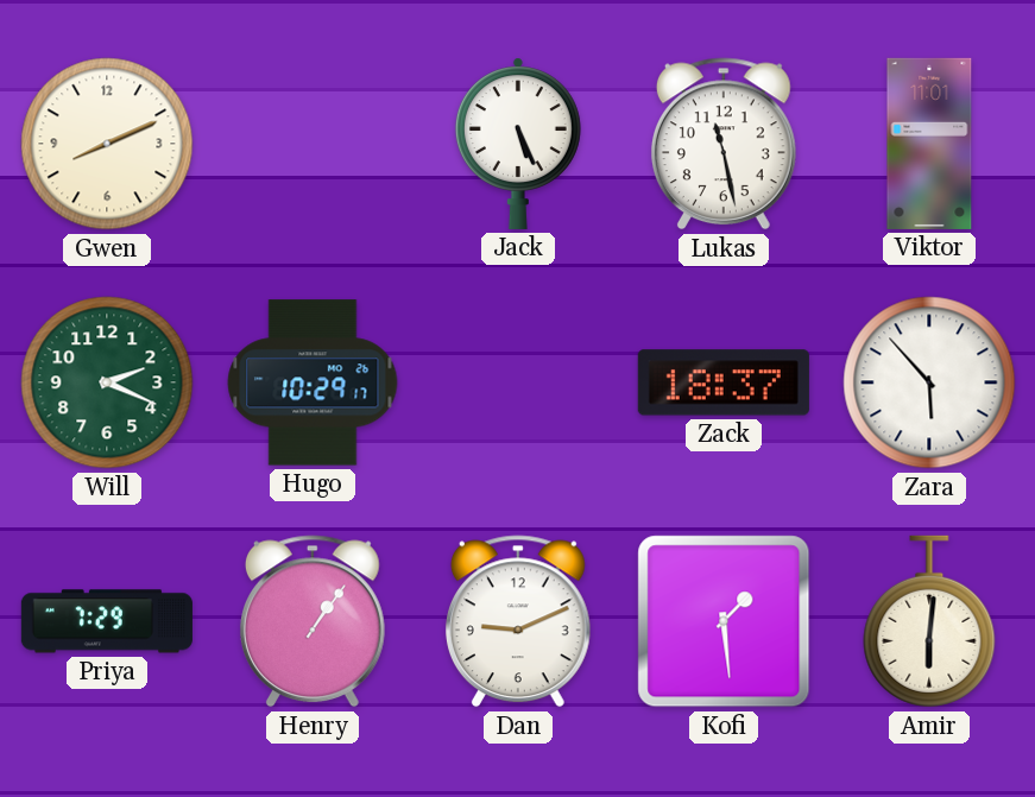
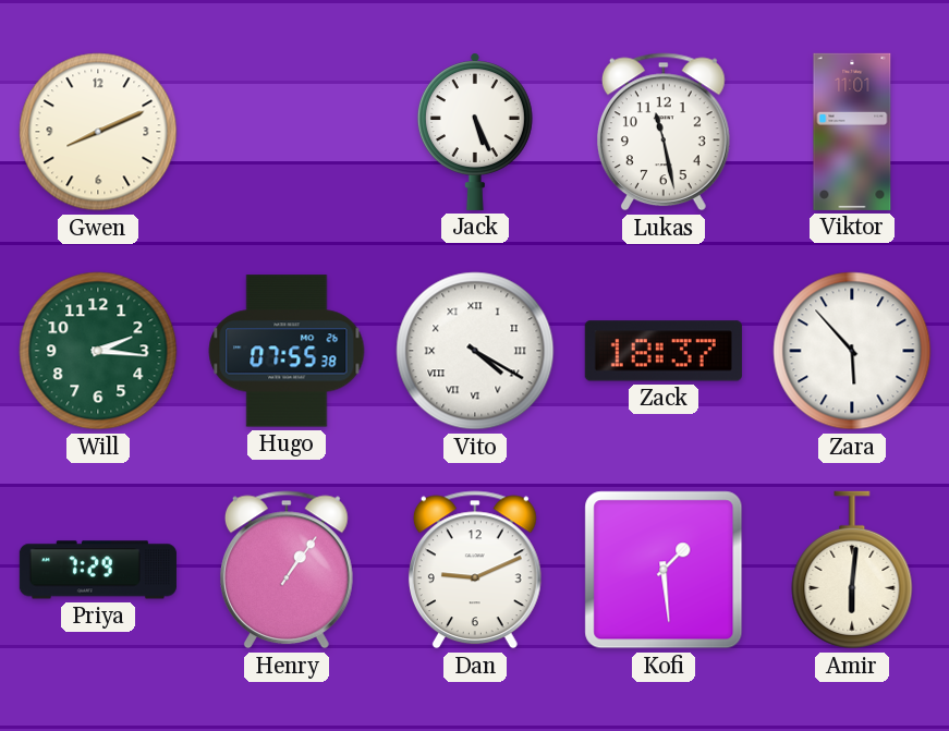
Will: 2:19 -> 2:16
Hugo: 10:29 -> 07:55
Vito: none -> 4:20
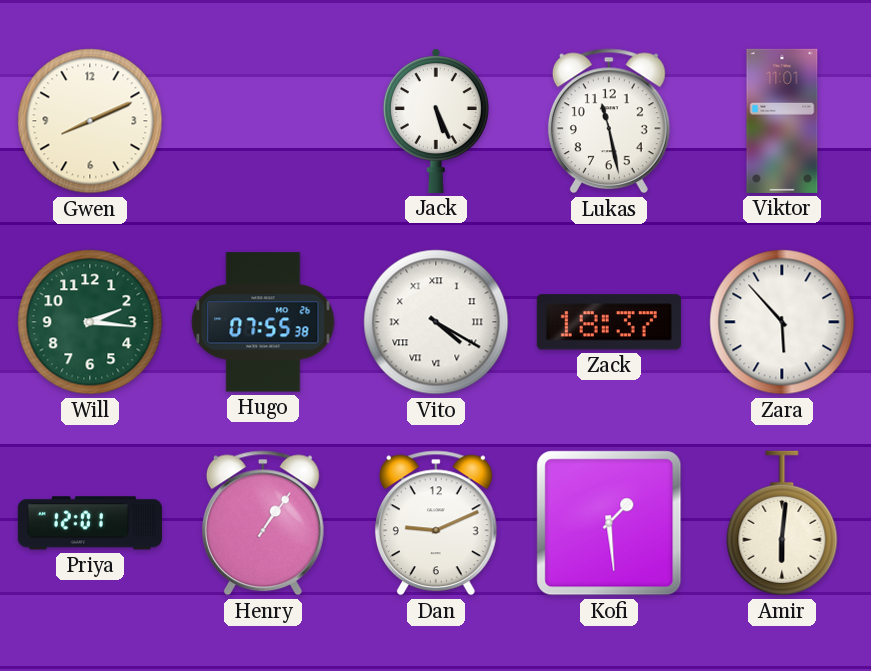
Priya: 7:29 -> 12:01
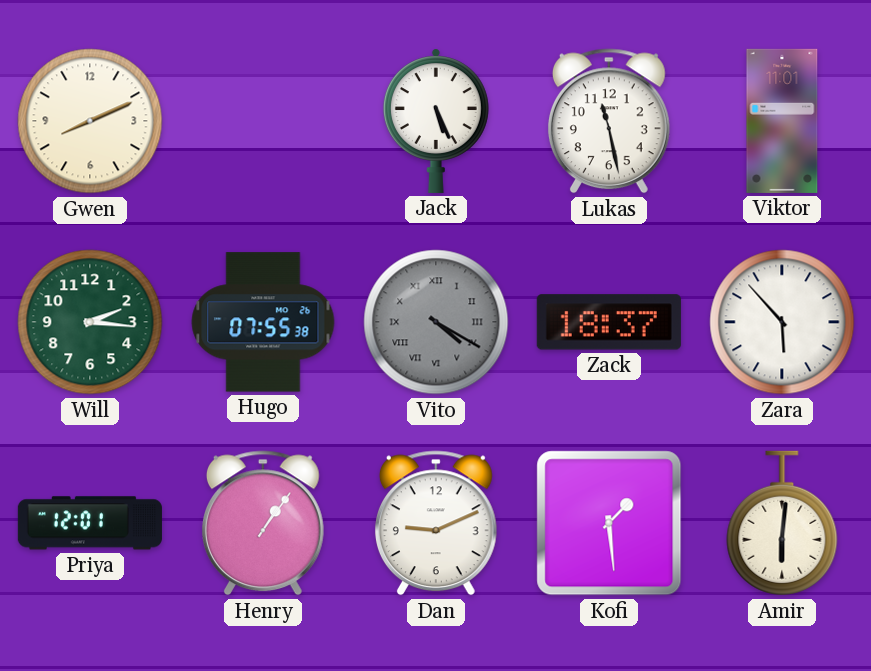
Vito dial: white -> grey
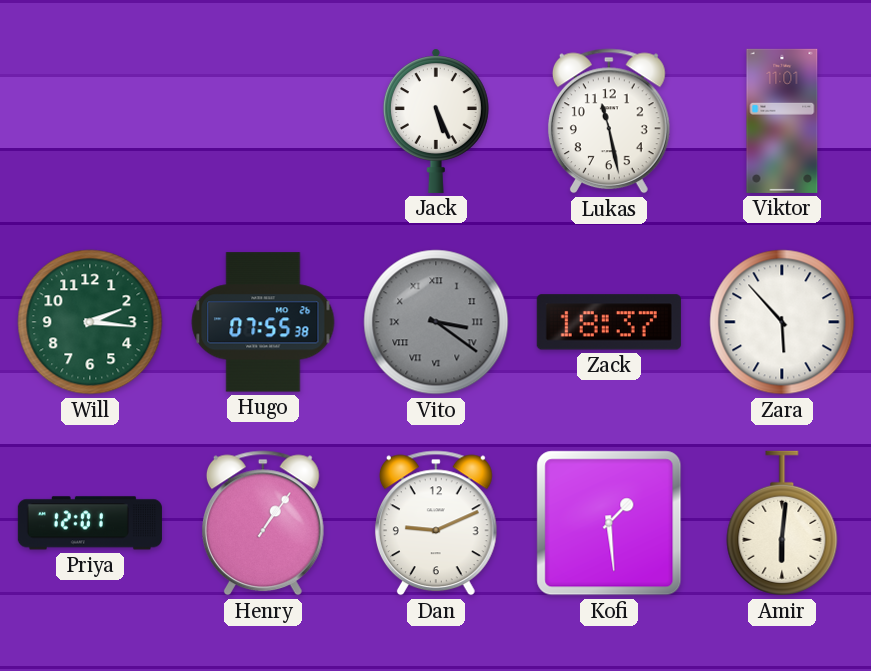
Gwen: 8:11 -> none
Vito: 4:20 -> 3:21
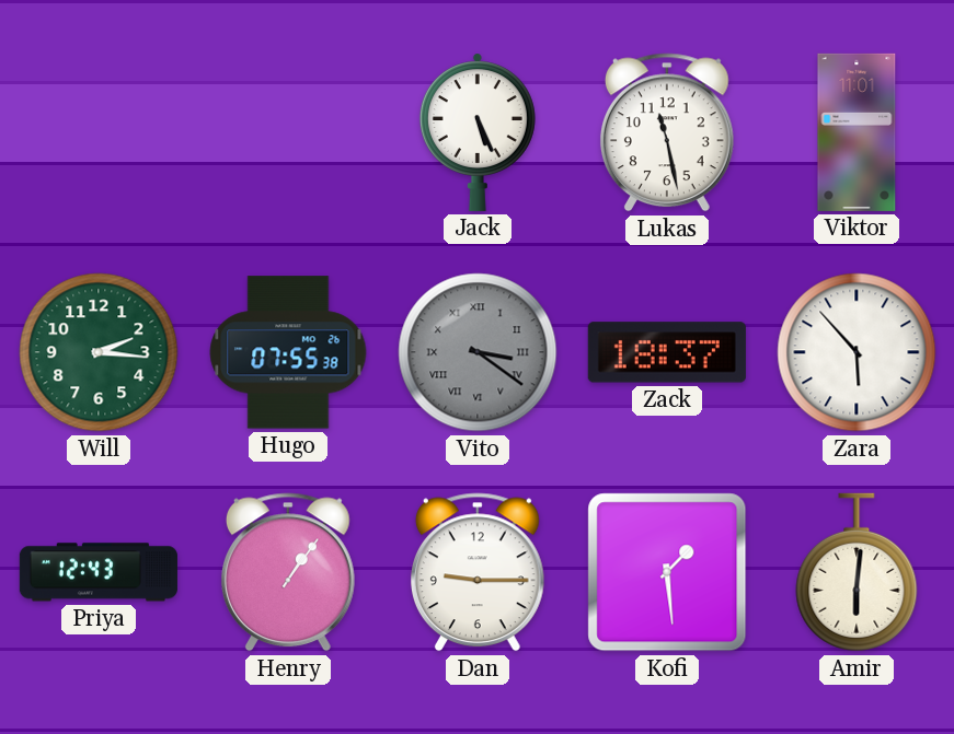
Priya: 12:01 -> 12:43
Dan: 9:11 -> 9:15
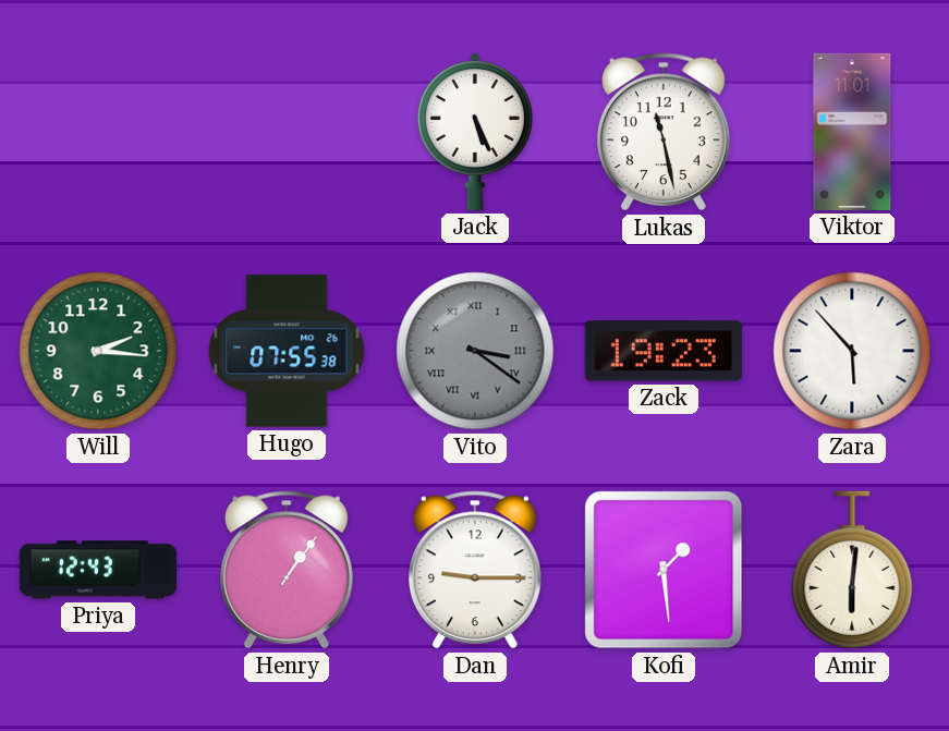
Zack: 18:37 -> 19:23
